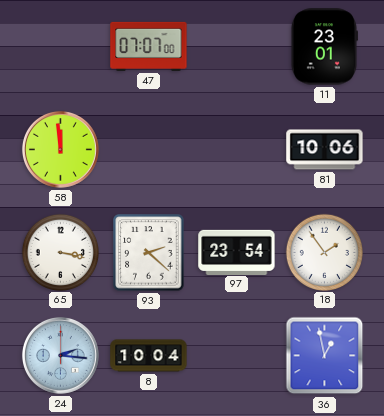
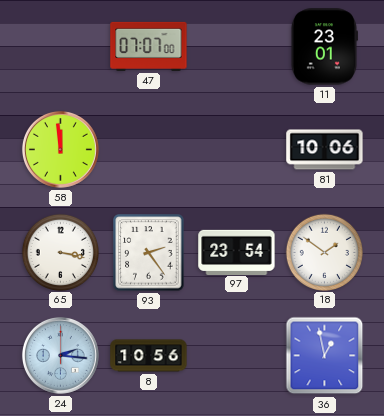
93: 2:22 -> 2:24
18: 1:54 -> 1:51
8: 10:04 -> 10:56
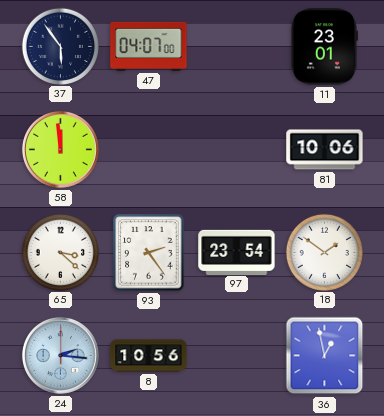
37: none -> 5:54
47: 07:07 -> 04:07
65: 3:17 -> 3:22
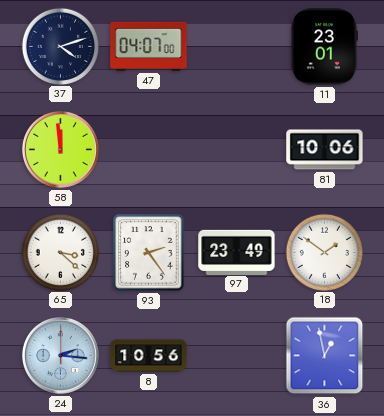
37: 5:54 -> 4:12
97: 23:54 -> 23:49
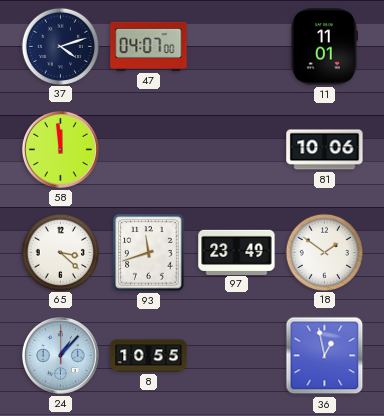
11: 23:01 -> 11:01
93: 2:24 -> 11:42
24: 2:16 -> 1:07
8: 10:56 -> 10:55
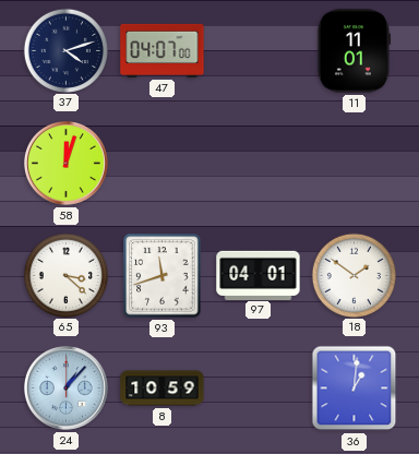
58: 11:59 -> 12:03
81: 10:06 -> none
97: 23:49 -> 04:01
8: 10:55 -> 10:59
36: 12:58 -> 1:01
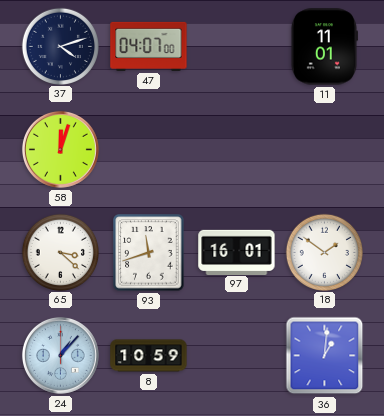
97: 04:01 -> 16:01
